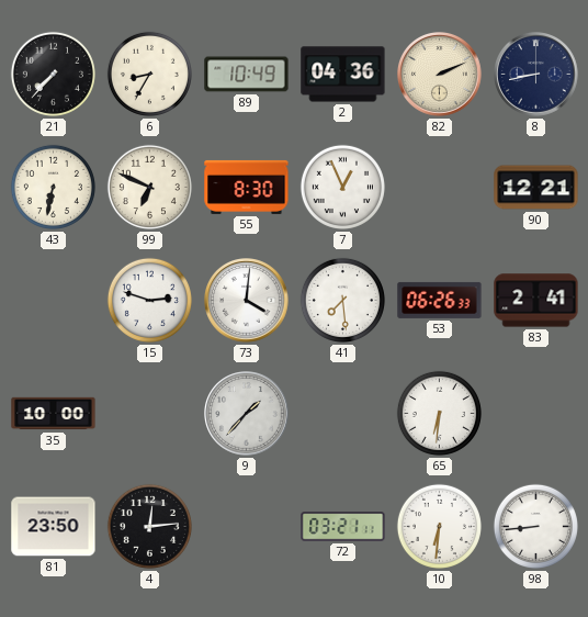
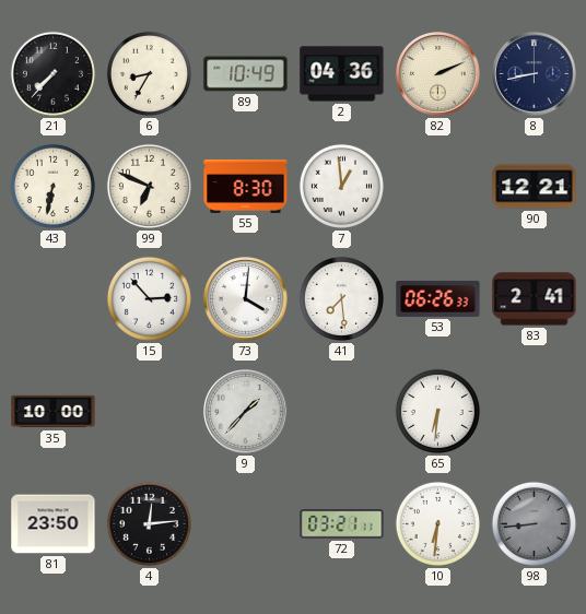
7: 12:56 -> 12:59
15: 2:48 -> 2:53
98 dial: white -> grey
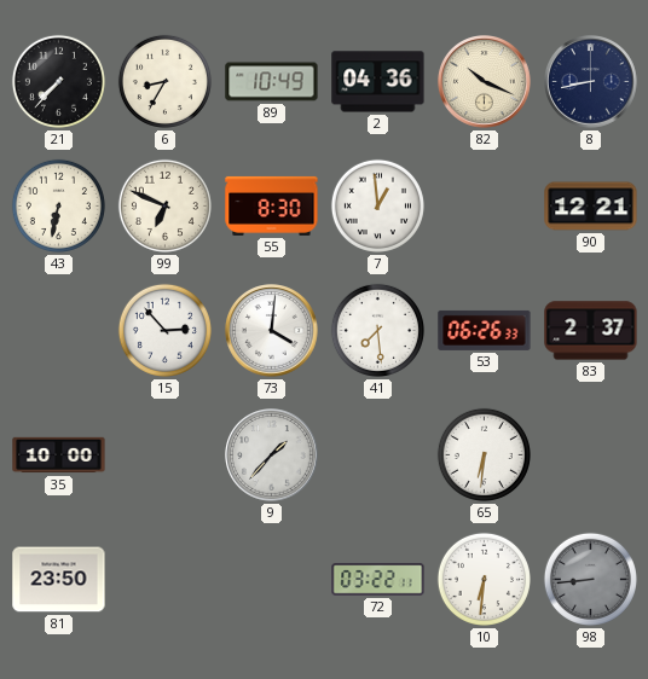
82: 2:11 -> 10:19
83: 2:41 -> 2:37
4: 12:14 -> none
72: 03:21 -> 03:22
